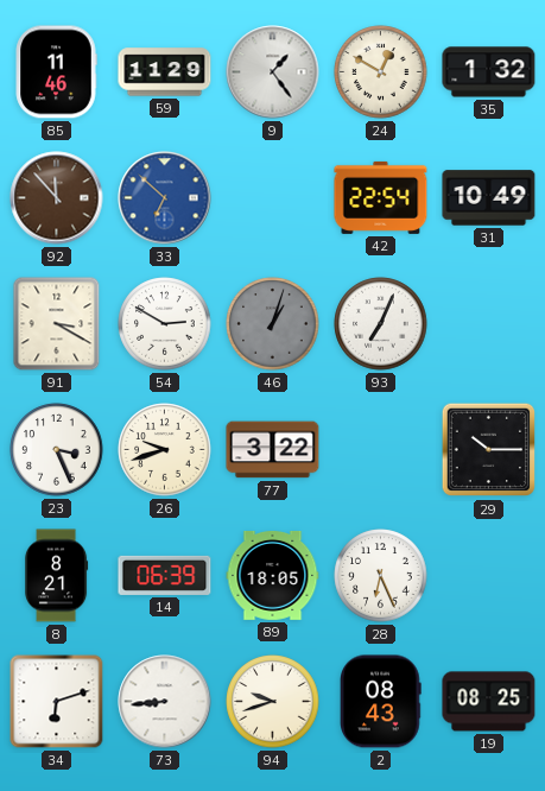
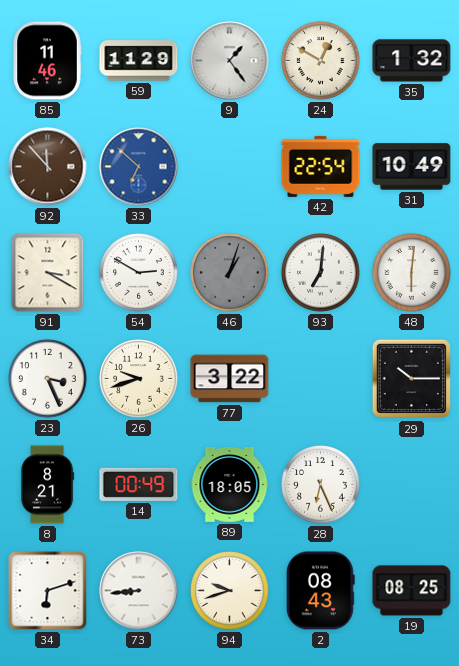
93: 7:04 -> 7:01
48: none -> 6:01
14: 06:39 -> 00:49
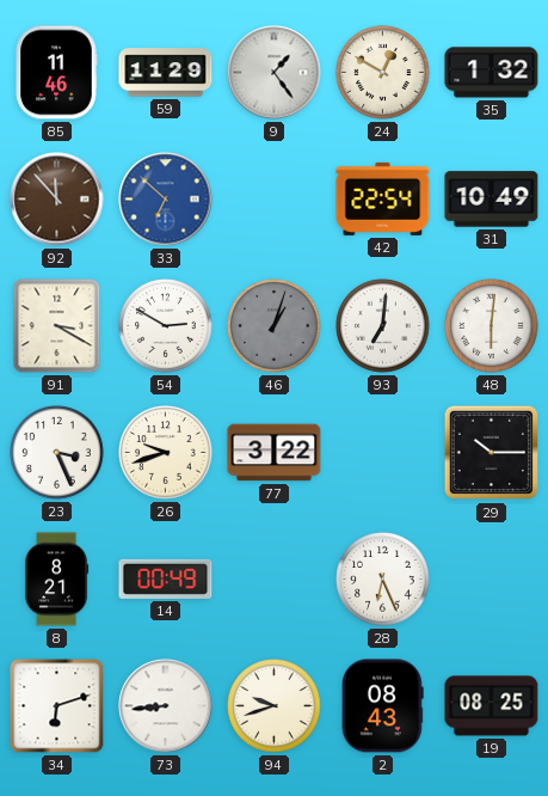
89: 18:05 -> none
